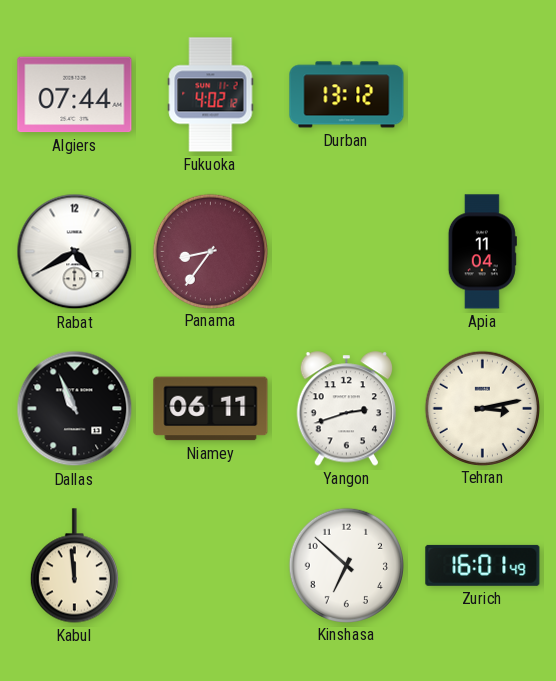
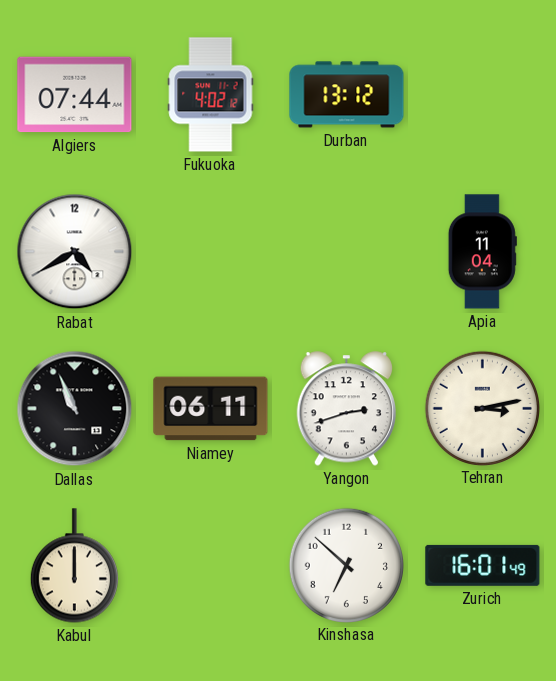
Panama: 8:36 -> none
Kabul: 11:59 -> 12:00
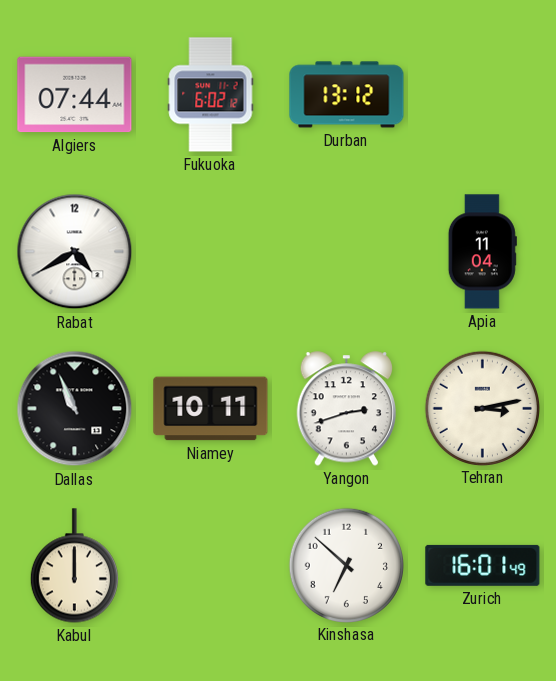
Fukuoka: 4:02 -> 6:02
Niamey: 06:11 -> 10:11
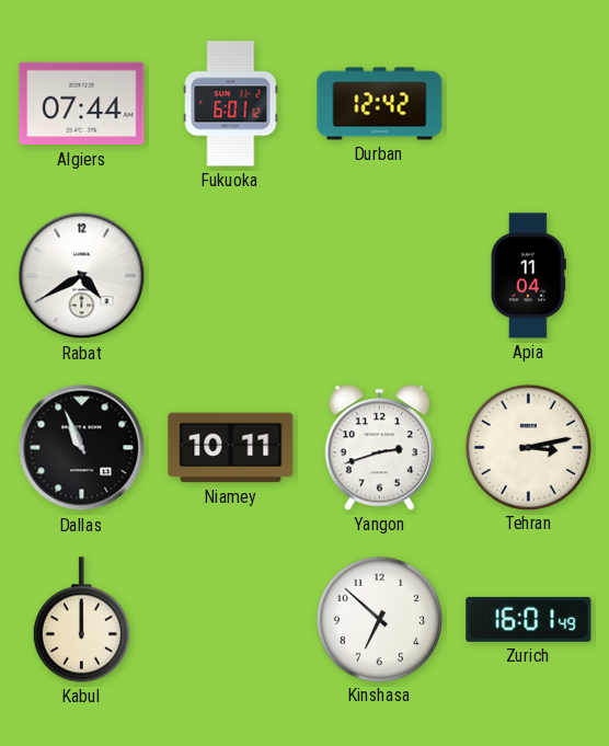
Fukuoka: 6:02 -> 6:01
Durban: 13:12 -> 12:42
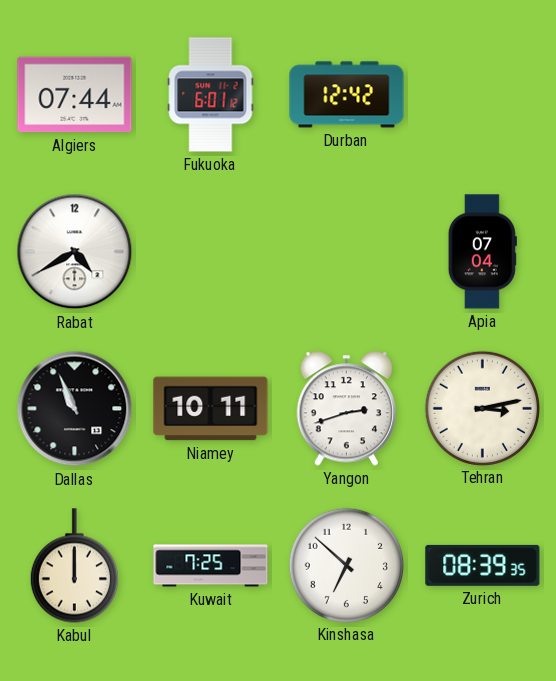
Apia: 11:04 -> 07:04
Kuwait: none -> 7:25
Zurich: 16:01 -> 08:39
